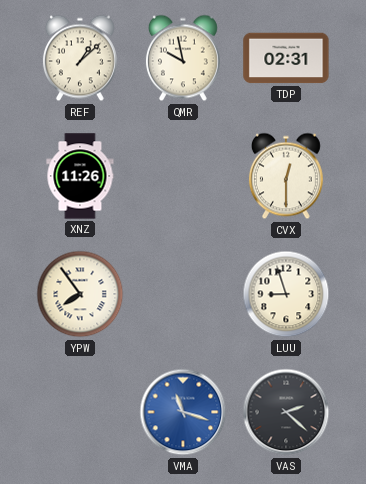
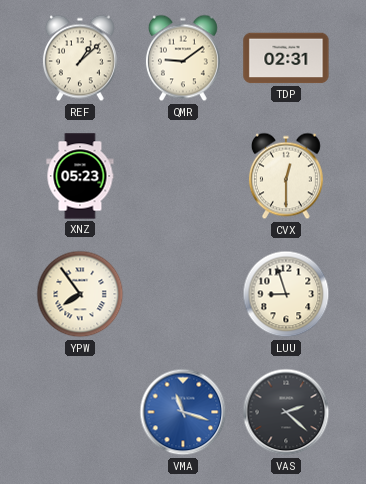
QMR: 9:58 -> 9:09
XNZ: 11:26 -> 05:23
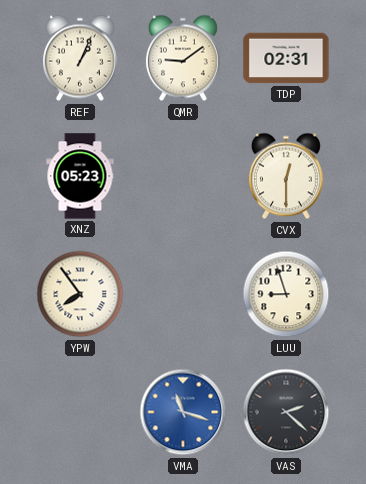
REF: 1:08 -> 1:04
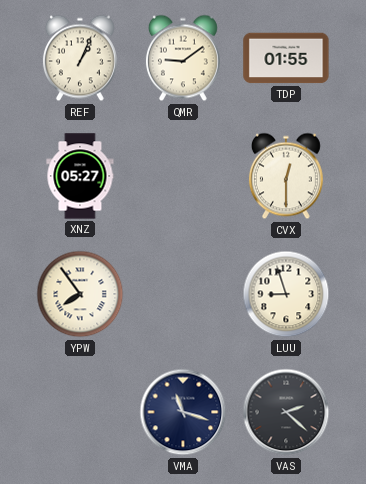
TDP: 02:31 -> 01:55
XNZ: 05:23 -> 05:27
VMA dial: blue -> navy
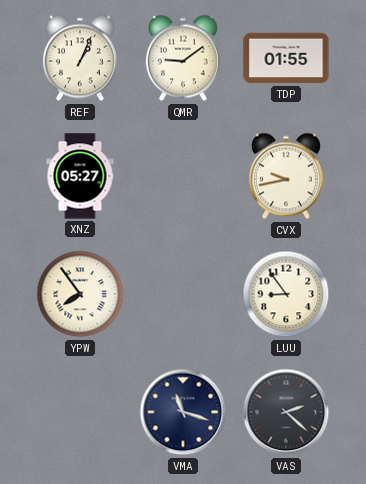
CVX: 12:30 -> 9:43
LUU: 8:57 -> 8:54
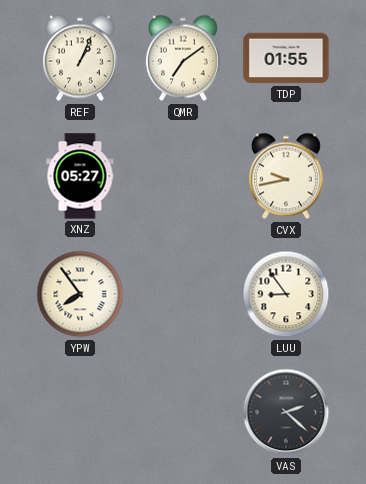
QMR: 9:09 -> 7:09
VMA: 11:18 -> none
